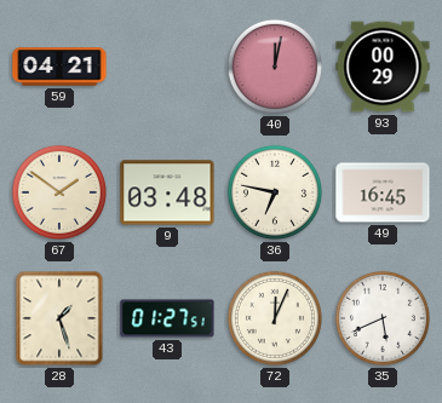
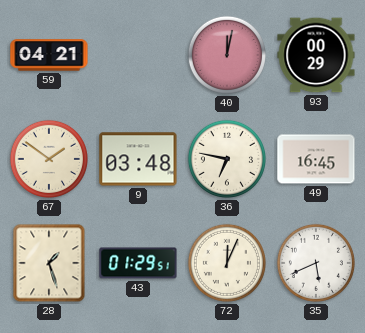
43: 01:27 -> 01:29
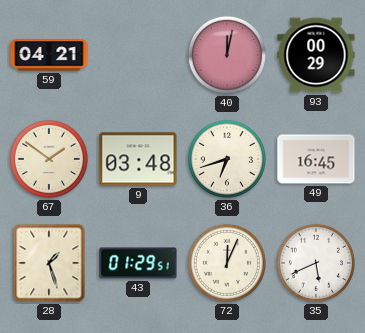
36: 6:47 -> 6:42
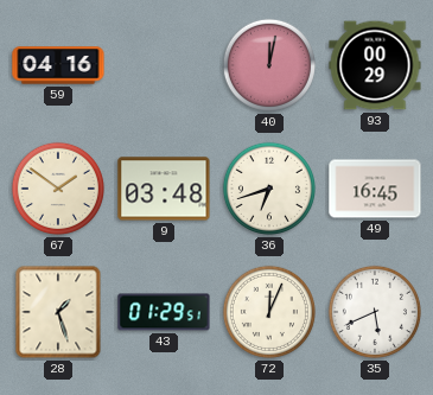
59: 04:21 -> 04:16
